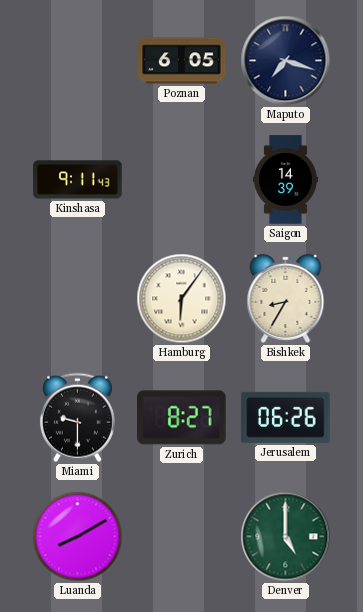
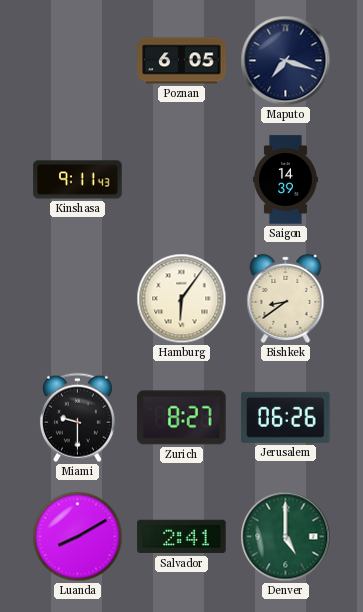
Bishkek: 8:35 -> 8:39
Salvador: none -> 2:41
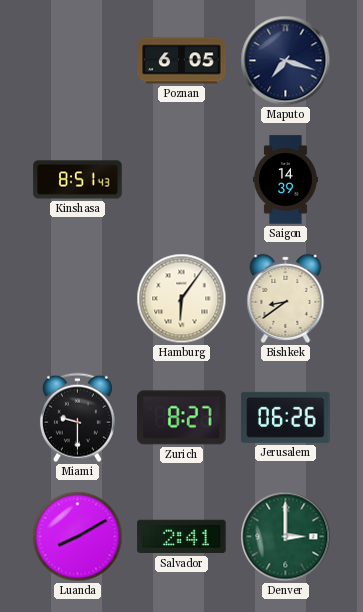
Kinshasa: 9:11 -> 8:51
Denver: 5:00 -> 3:00
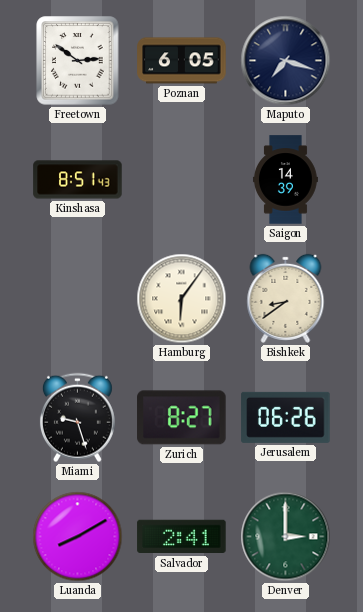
Freetown: none -> 2:51
Miami: 9:30 -> 9:27
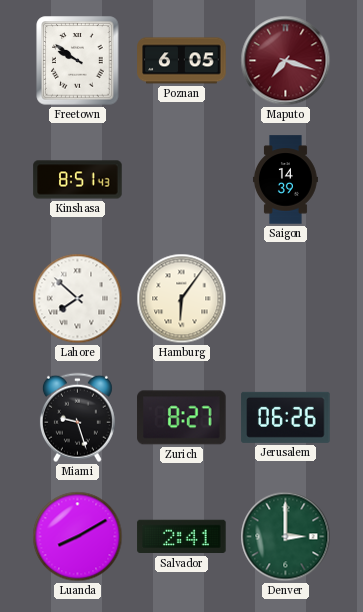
Freetown: 2:51 -> 9:51
Maputo dial: navy -> burgundy
Lahore: none -> 7:52
Bishkek: 8:39 -> none
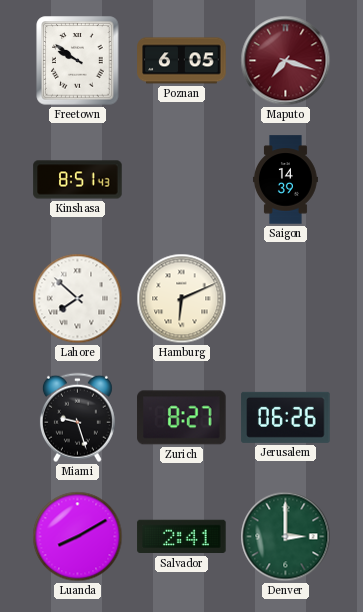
Hamburg: 6:06 -> 6:11
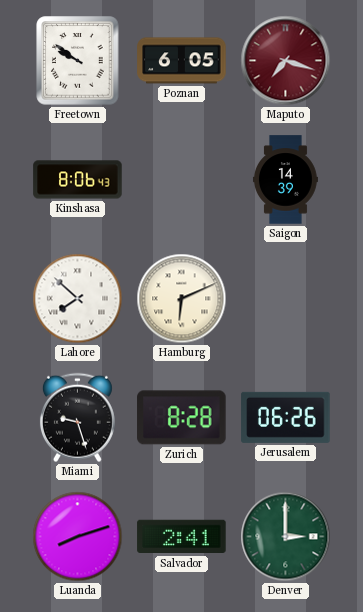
Kinshasa: 8:51 -> 8:06
Zurich: 8:27 -> 8:28
Luanda: 8:10 -> 8:12
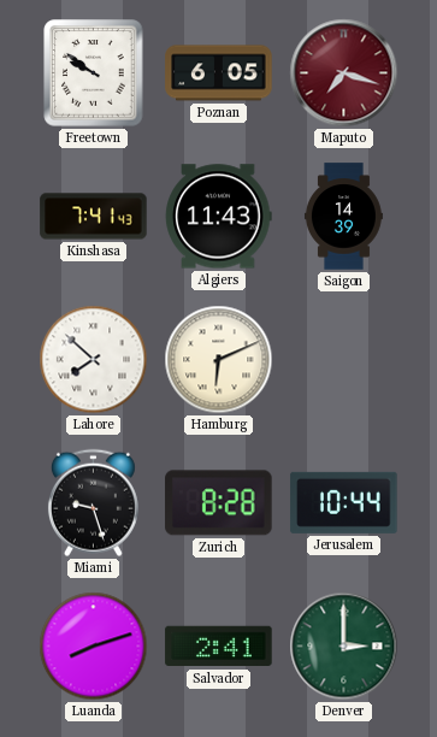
Kinshasa: 8:06 -> 7:41
Algiers: none -> 11:43
Jerusalem: 06:26 -> 10:44
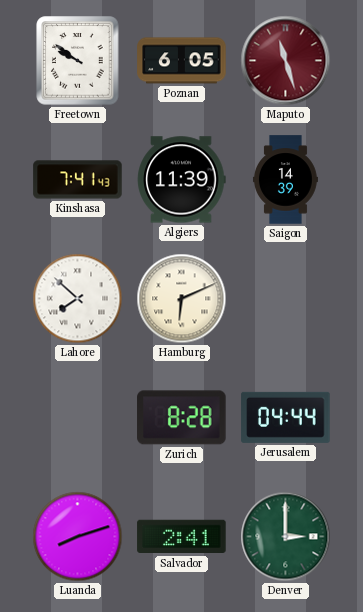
Maputo: 7:18 -> 11:27
Algiers: 11:43 -> 11:39
Miami: 9:27 -> none
Jerusalem: 10:44 -> 04:44
